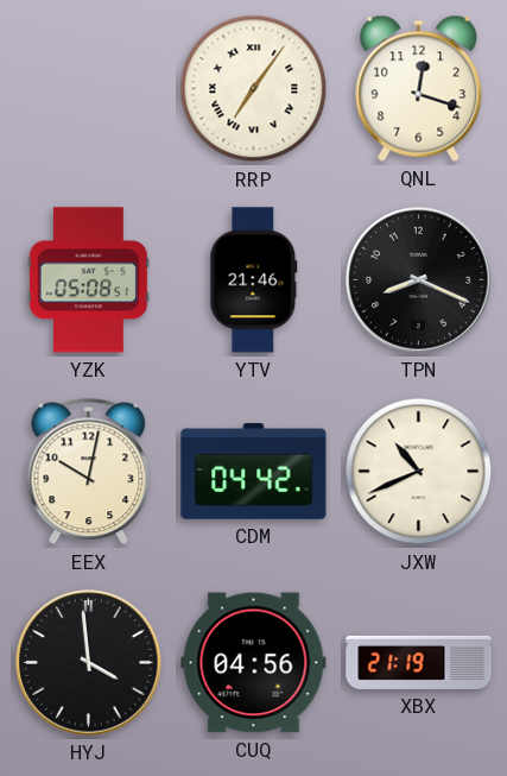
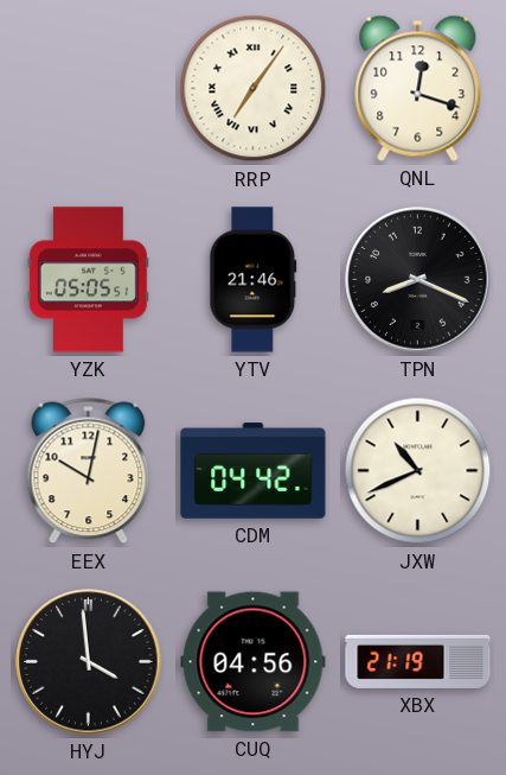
YZK: 05:08 -> 05:05
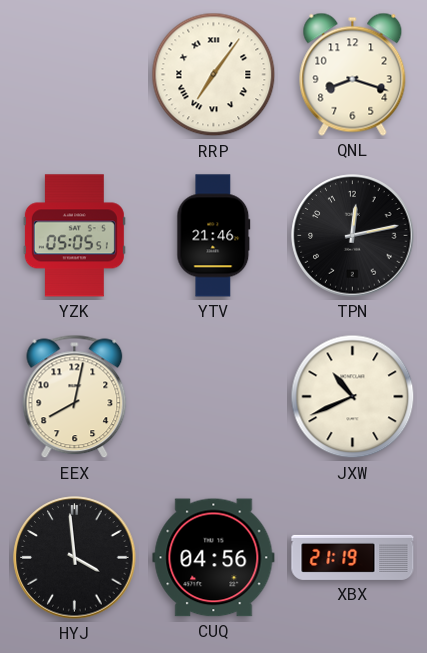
QNL: 12:18 -> 8:18
TPN: 8:19 -> 12:13
EEX: 10:02 -> 8:02
CDM: 04:42 -> none
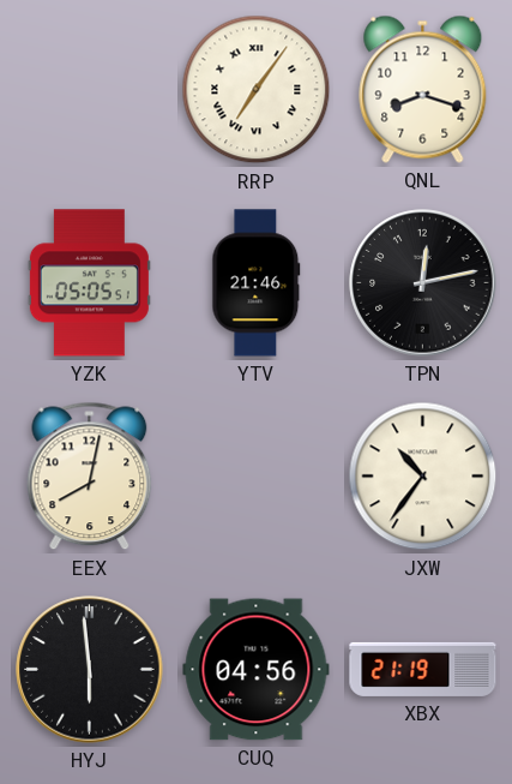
JXW: 10:41 -> 10:36
HYJ: 3:59 -> 5:59
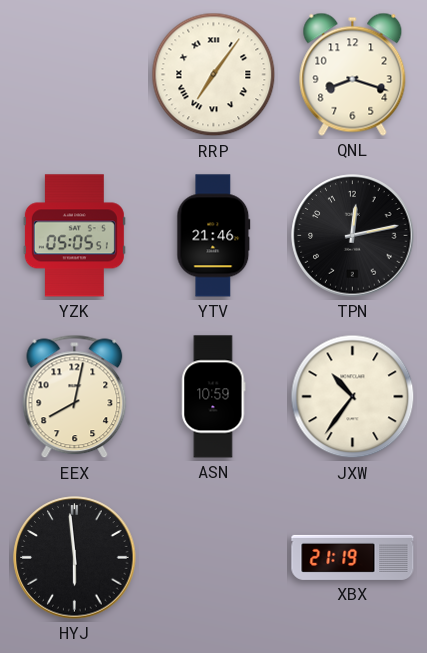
ASN: none -> 10:59
CUQ: 04:56 -> none
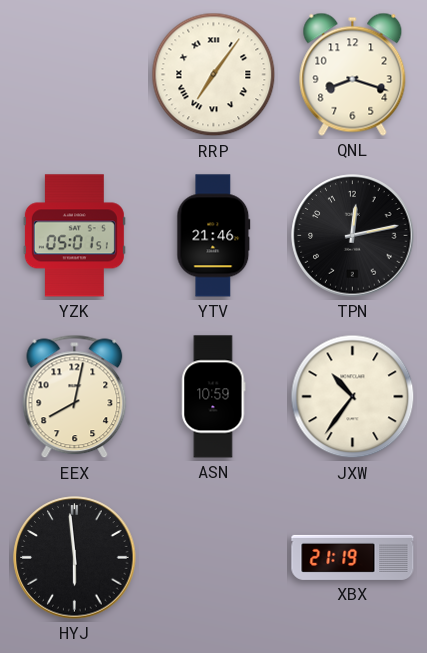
YZK: 05:05 -> 05:01
